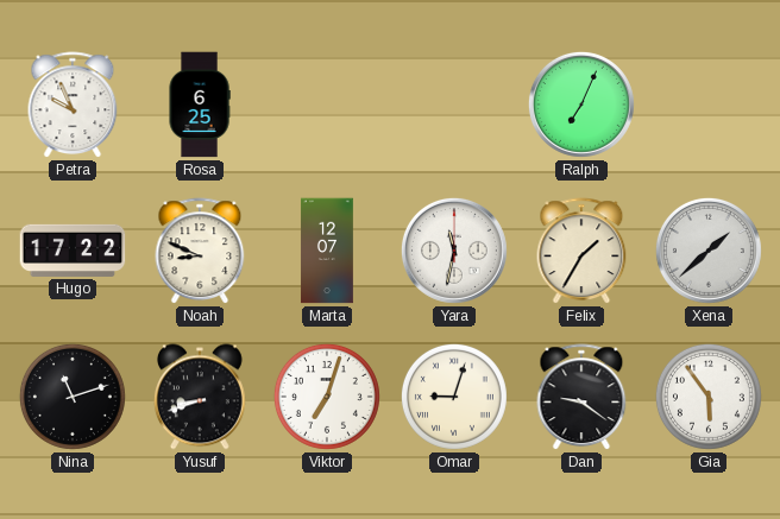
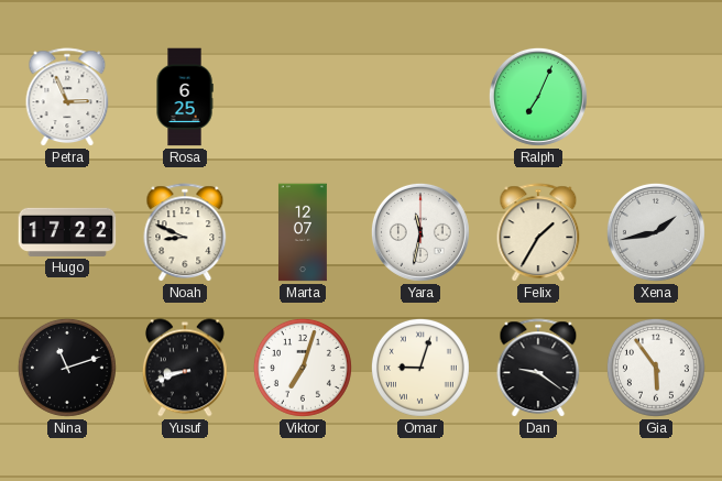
Petra: 9:56 -> 2:56
Xena: 1:38 -> 1:43
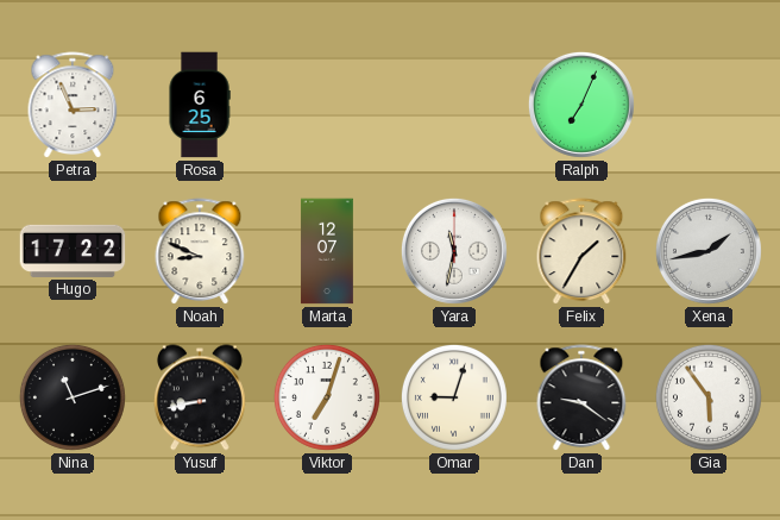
Yusuf: 8:42 -> 8:43
